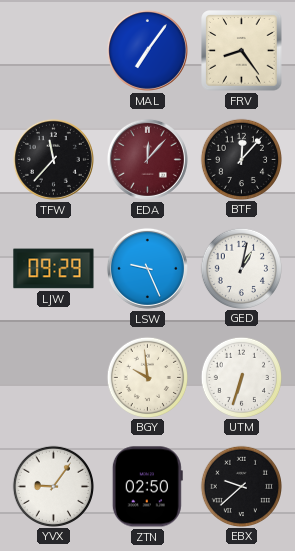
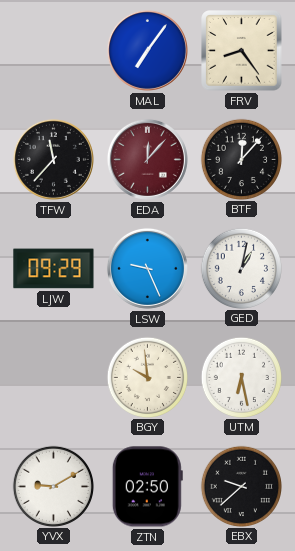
UTM: 6:33 -> 6:28
YVX: 9:06 -> 9:10
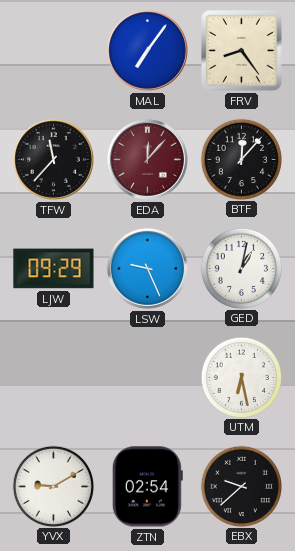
BGY: 9:59 -> none
ZTN: 02:50 -> 02:54
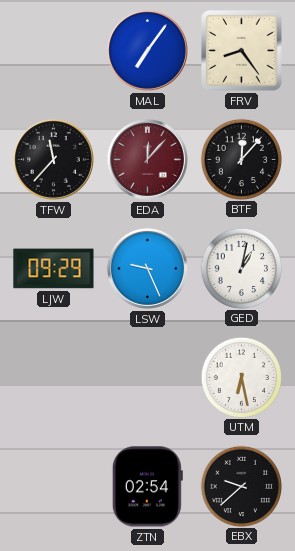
YVX: 9:10 -> none
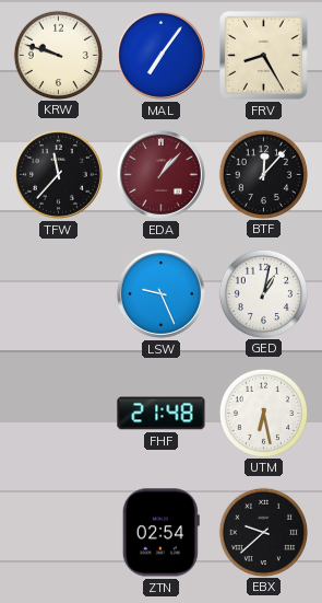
KRW: none -> 9:48
FRV: 8:24 -> 8:25
EDA: 12:07 -> 1:07
LJW: 09:29 -> none
FHF: none -> 21:48
